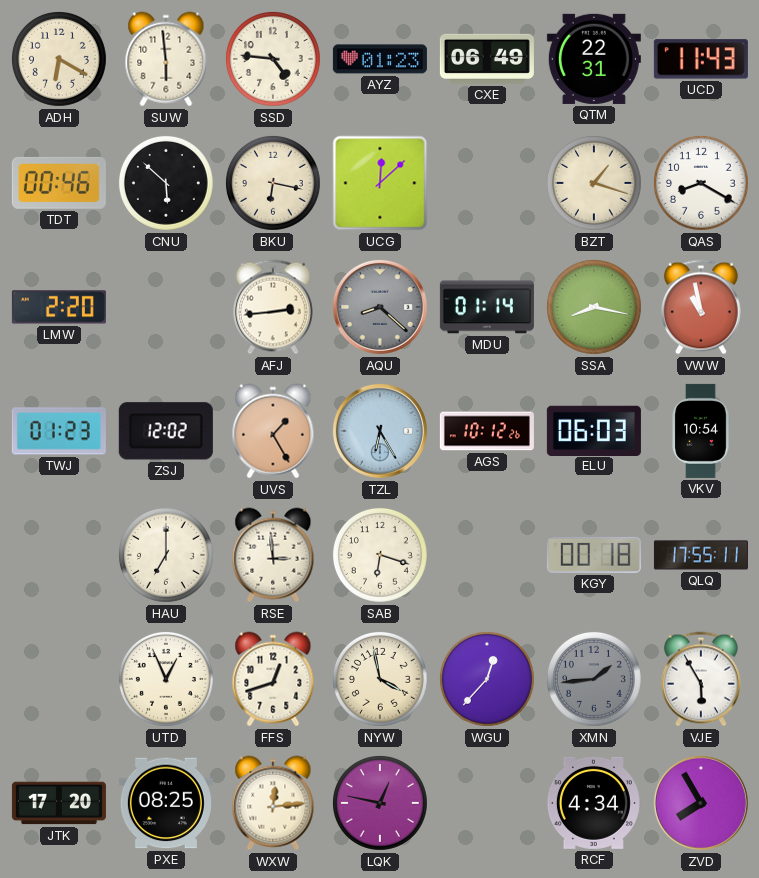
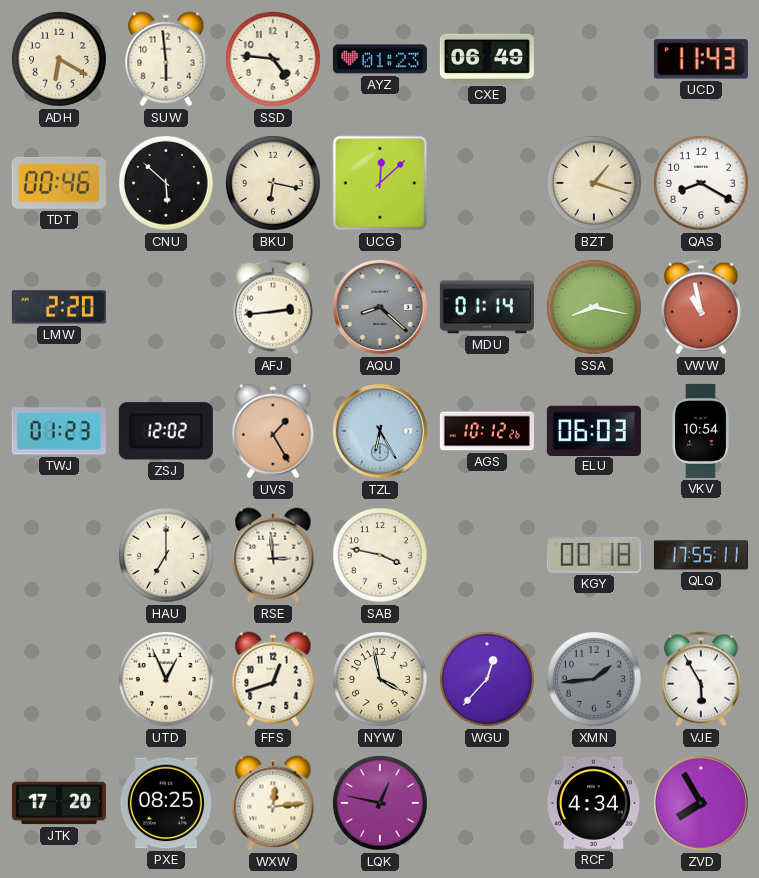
QTM: 22:31 -> none
SAB: 6:18 -> 3:47
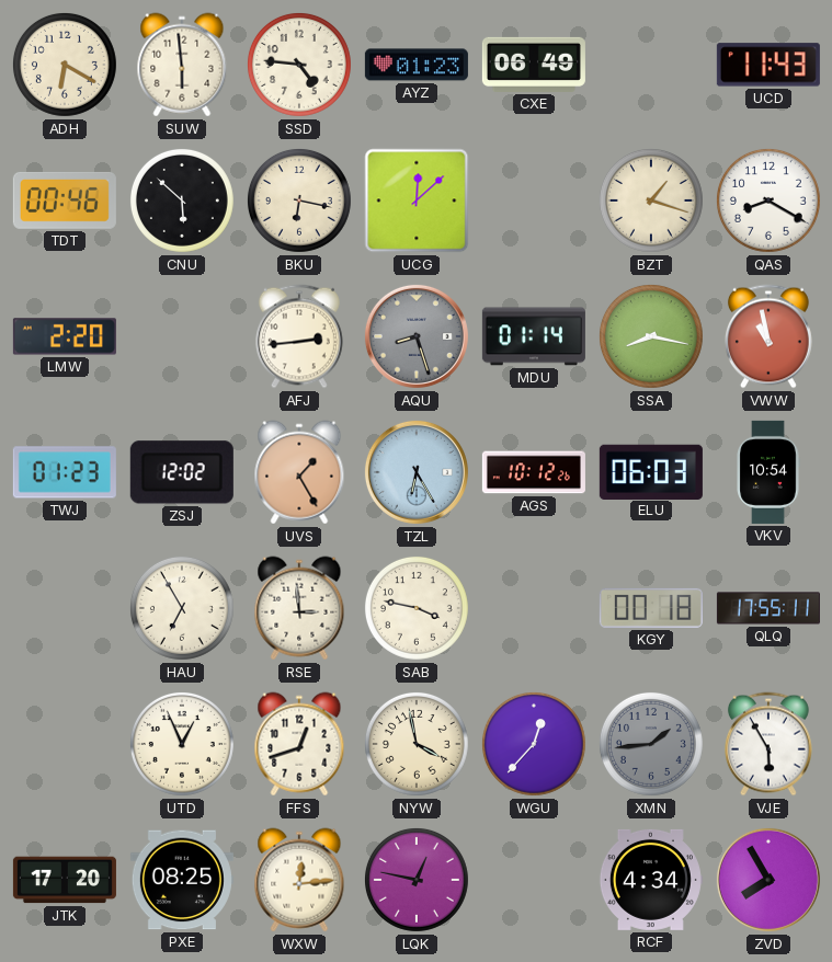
AQU: 8:22 -> 8:27
HAU: 7:00 -> 6:55
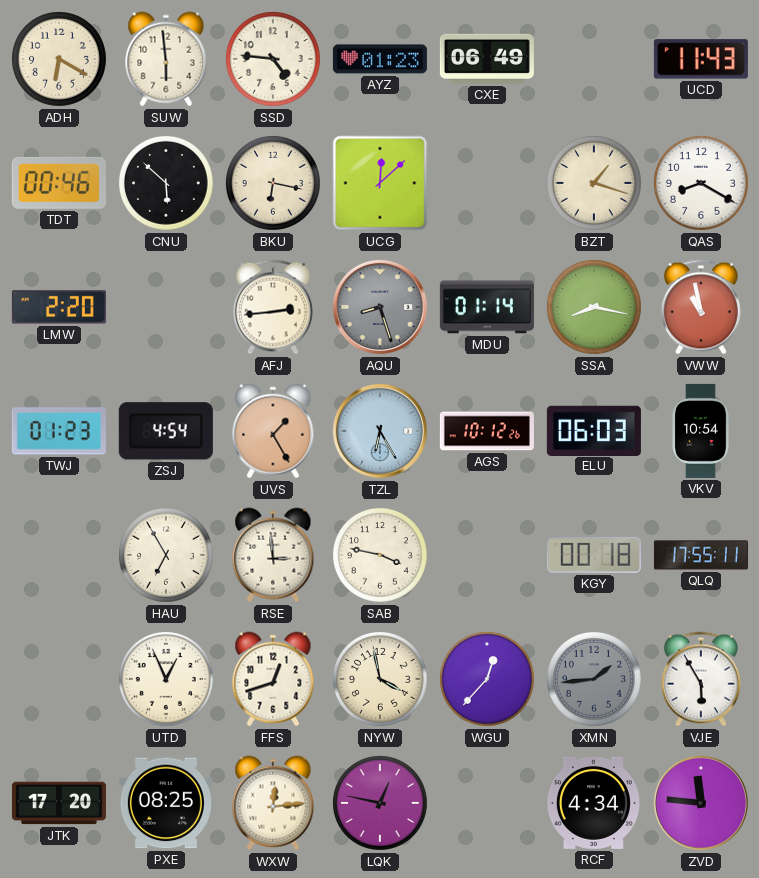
ZSJ: 12:02 -> 4:54
ZVD: 7:55 -> 11:46
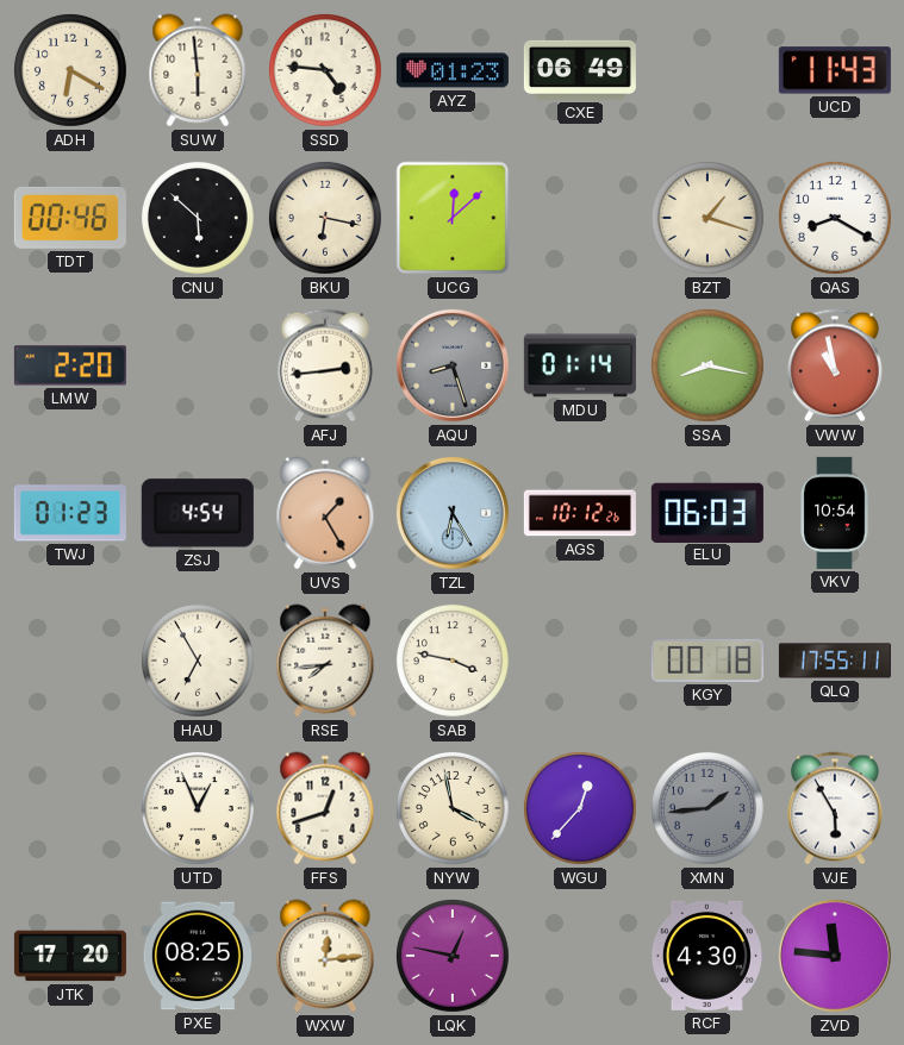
RSE: 2:59 -> 7:44
RCF: 4:34 -> 4:30
